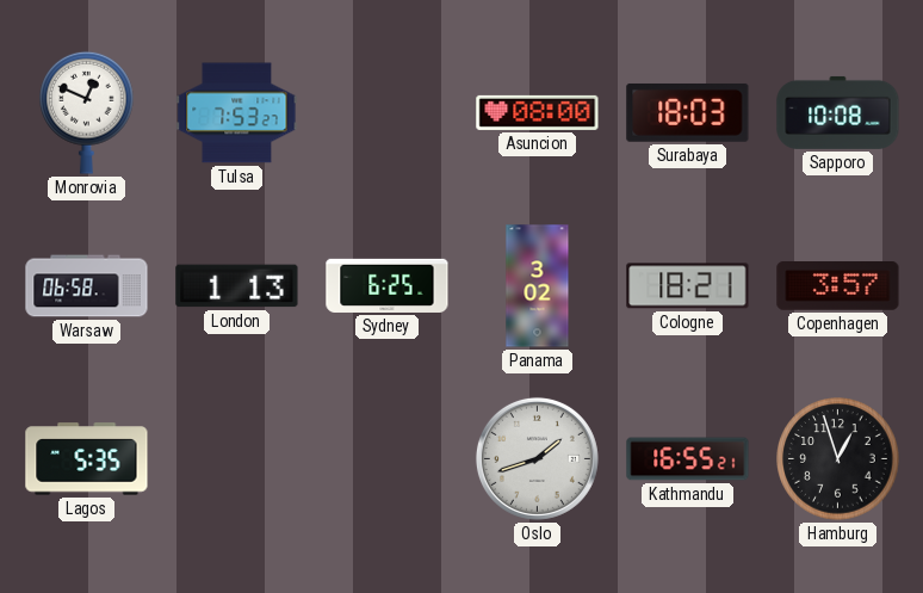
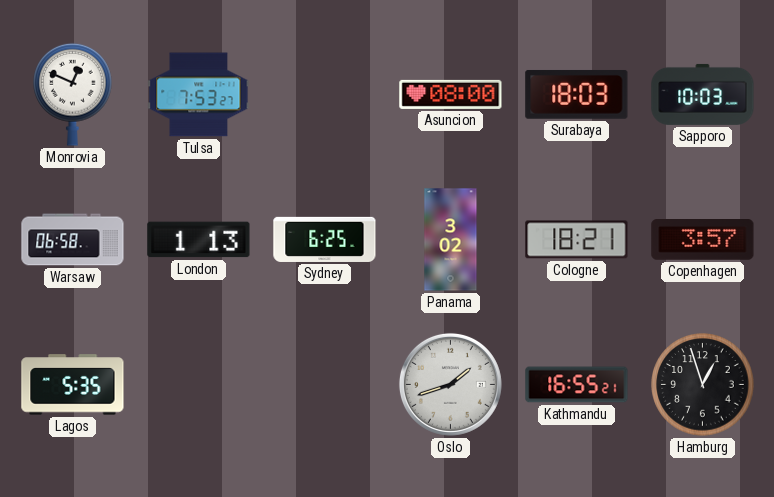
Sapporo: 10:08 -> 10:03
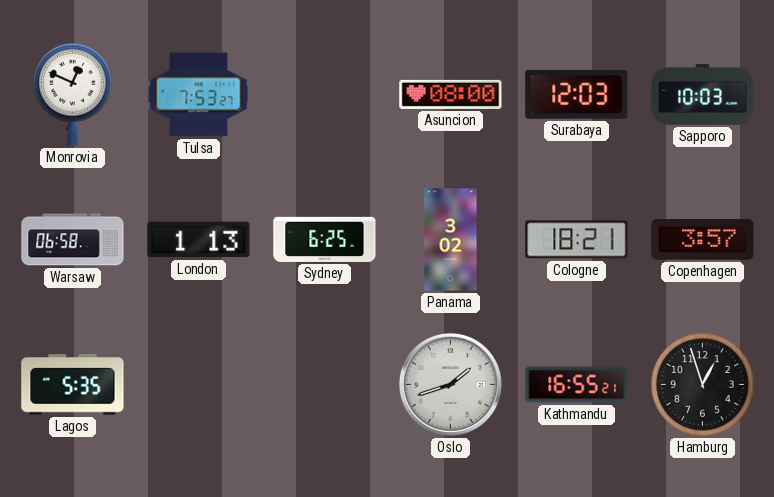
Surabaya: 18:03 -> 12:03
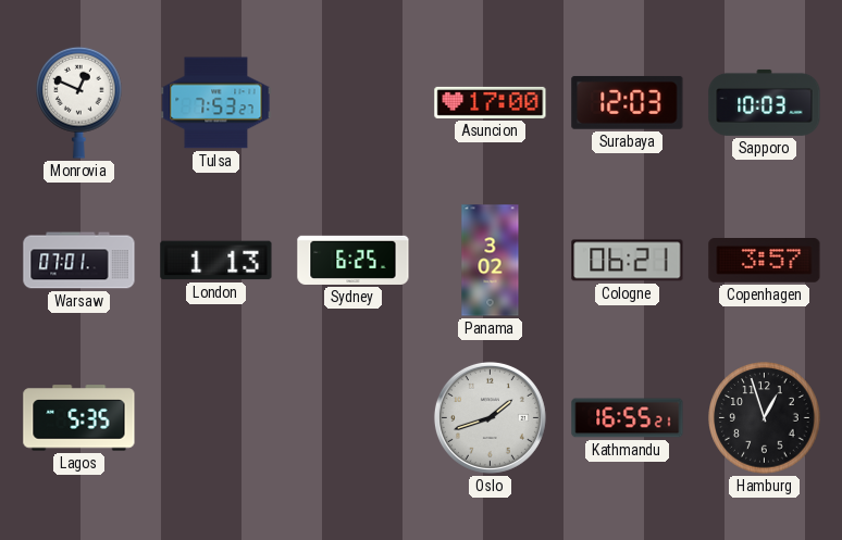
Asuncion: 08:00 -> 17:00
Warsaw: 06:58 -> 07:01
Cologne: 18:21 -> 06:21
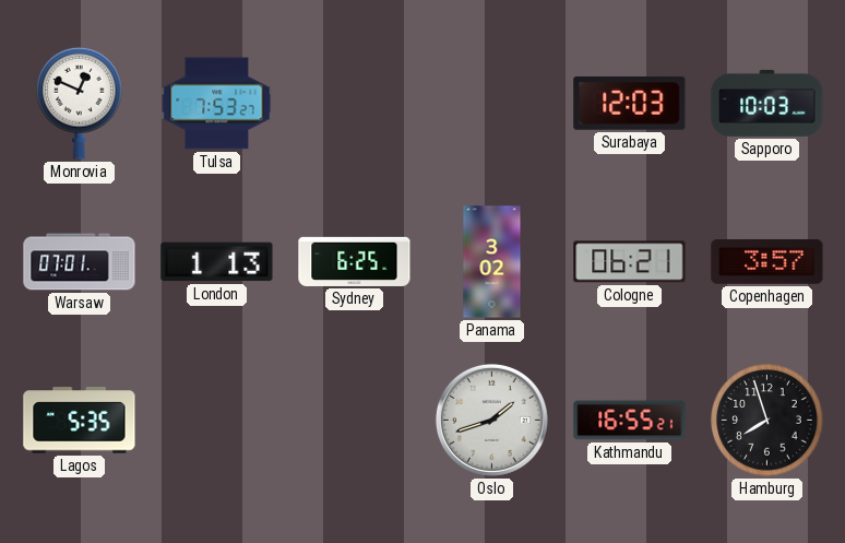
Asuncion: 17:00 -> none
Hamburg: 12:57 -> 7:57
